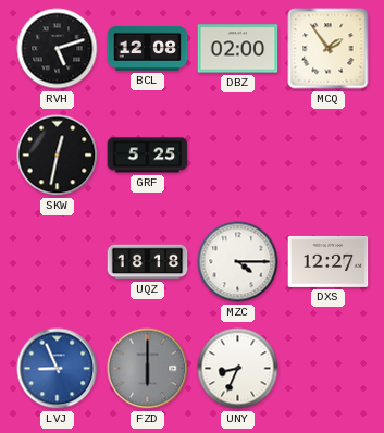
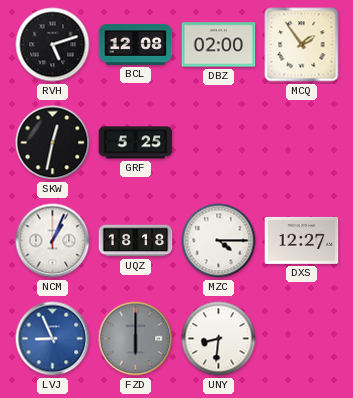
NCM: none -> 1:04
UNY: 8:34 -> 8:31
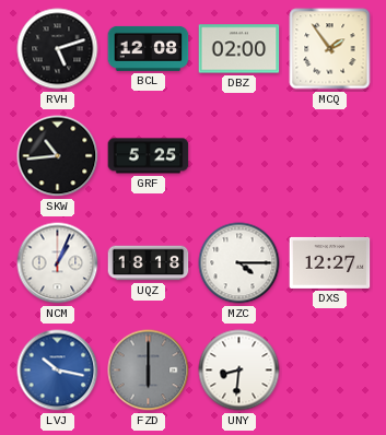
SKW: 12:32 -> 10:44
LVJ: 8:56 -> 10:17
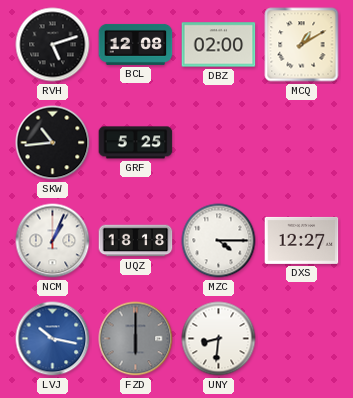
MCQ: 1:54 -> 1:10
